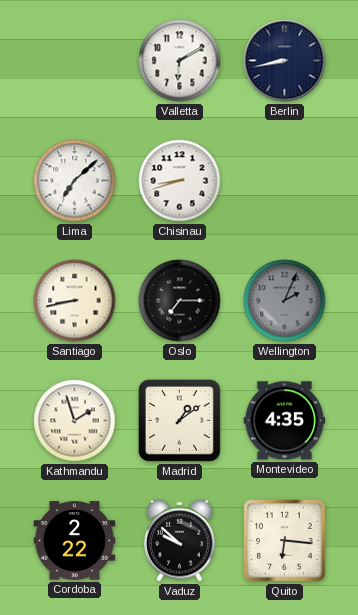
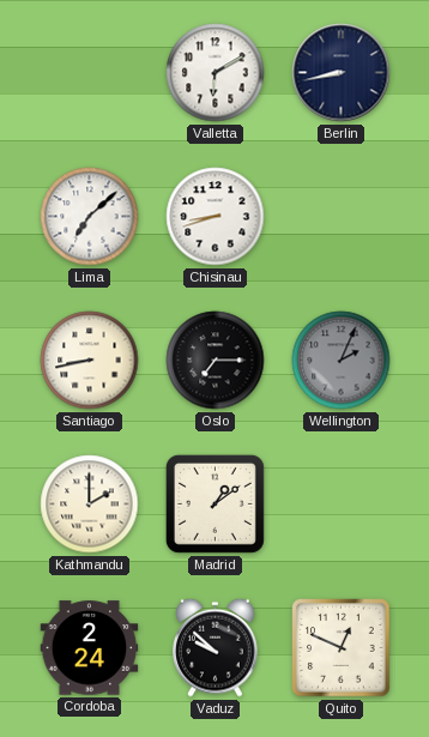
Kathmandu: 1:57 -> 2:00
Montevideo: 4:35 -> none
Cordoba: 2:22 -> 2:24
Quito: 6:16 -> 12:49
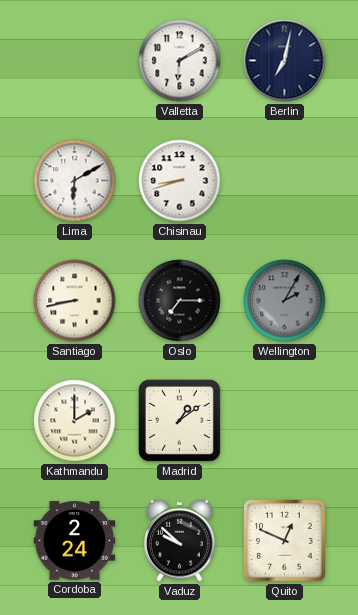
Berlin: 8:43 -> 7:02
Lima: 7:08 -> 6:10
Wellington: 2:04 -> 2:05
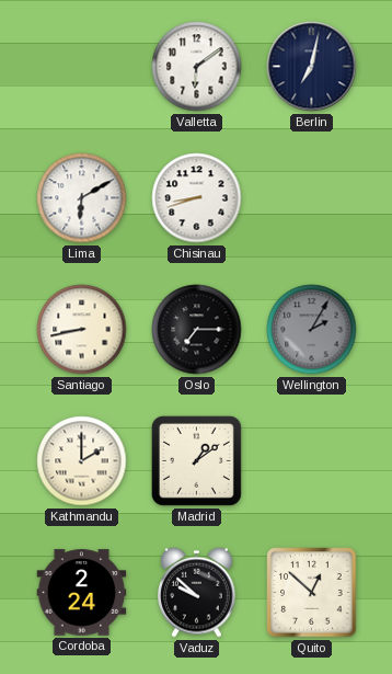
Valletta: 6:10 -> 6:09
Quito: 12:49 -> 12:52
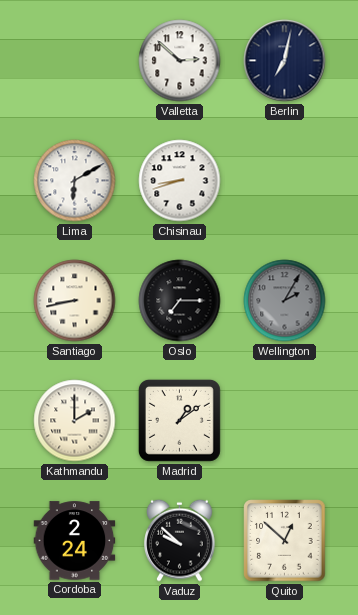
Valletta: 6:09 -> 2:52
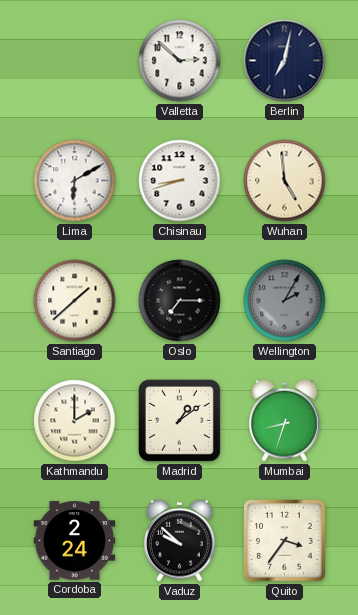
Wuhan: none -> 4:59
Santiago: 8:43 -> 1:38
Mumbai: none -> 8:33
Quito: 12:52 -> 3:36
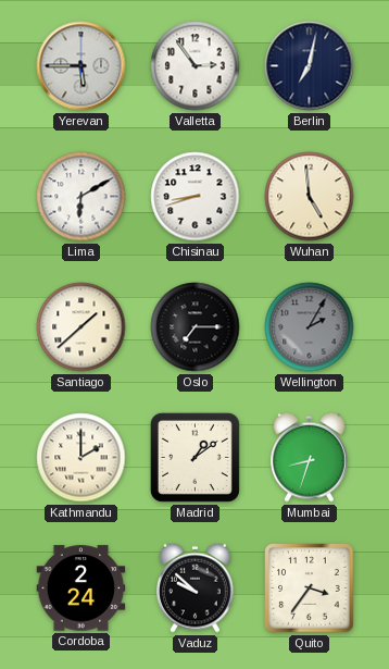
Yerevan: none -> 5:45
Valletta: 2:52 -> 2:54
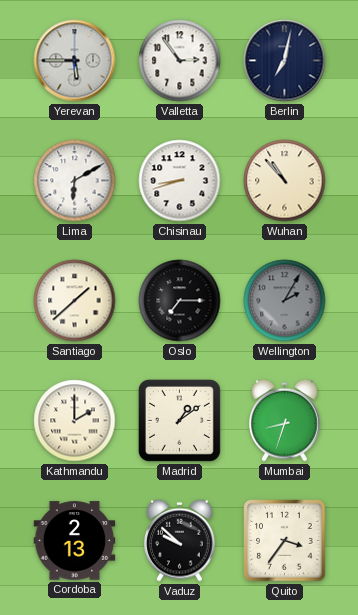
Wuhan: 4:59 -> 10:53
Cordoba: 2:24 -> 2:13
